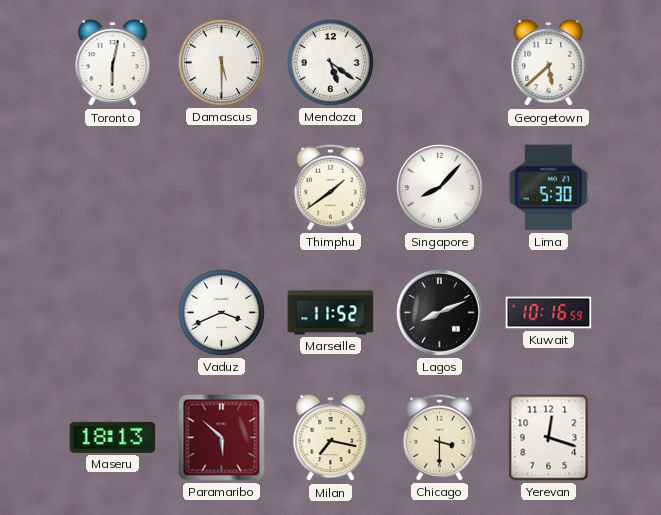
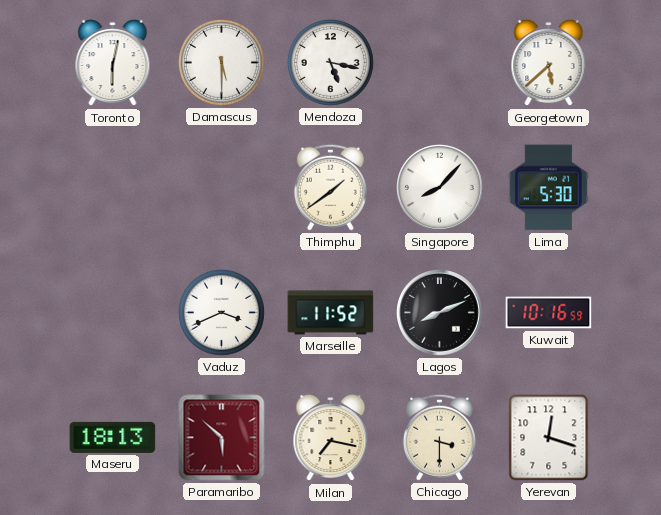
Mendoza: 5:21 -> 5:17
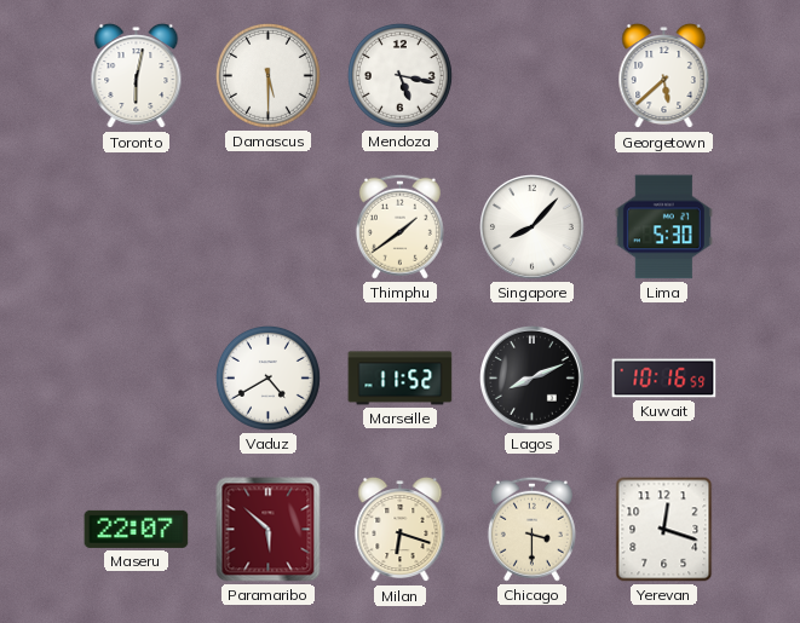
Vaduz: 3:41 -> 4:40
Maseru: 18:13 -> 22:07
Milan: 7:17 -> 6:18
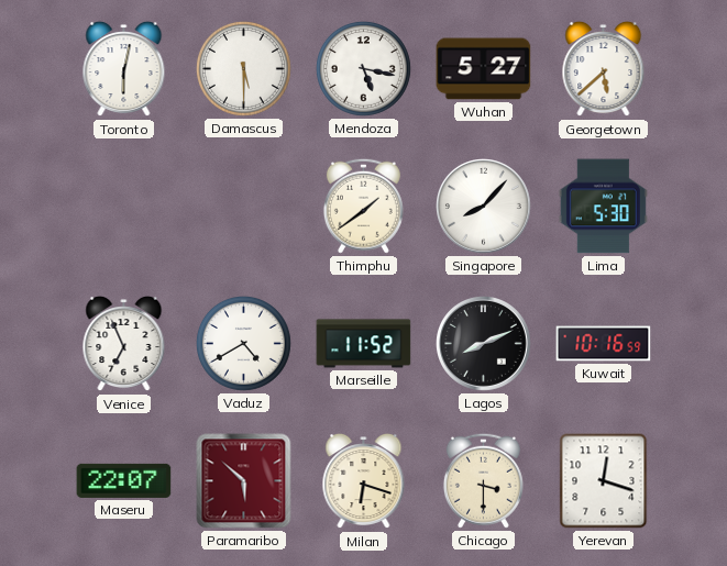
Wuhan: none -> 5:27
Venice: none -> 6:56
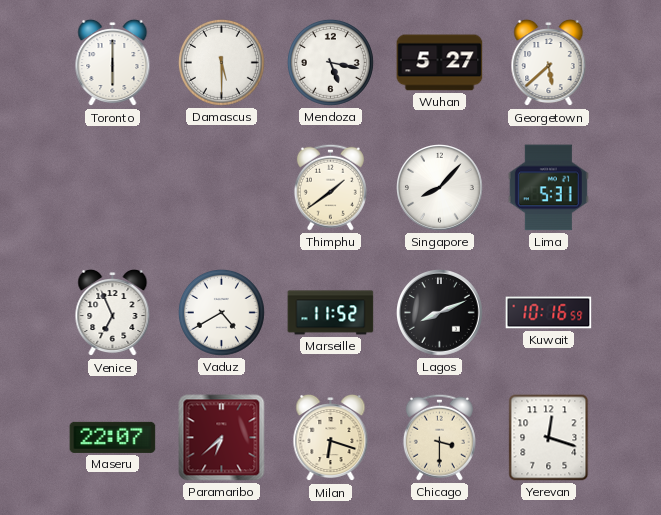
Toronto: 6:02 -> 6:00
Lima: 5:30 -> 5:31
Paramaribo: 5:52 -> 6:38
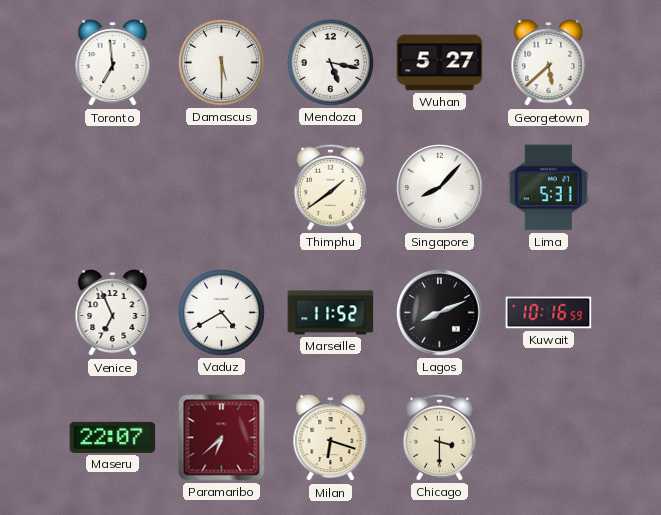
Toronto: 6:00 -> 6:59
Yerevan: 12:18 -> none
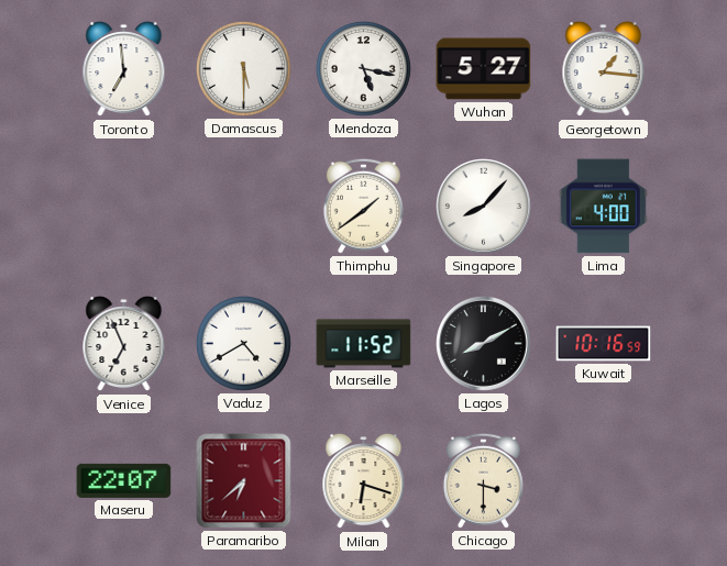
Georgetown: 5:38 -> 1:16
Lima: 5:31 -> 4:00
Lagos: 8:11 -> 8:10
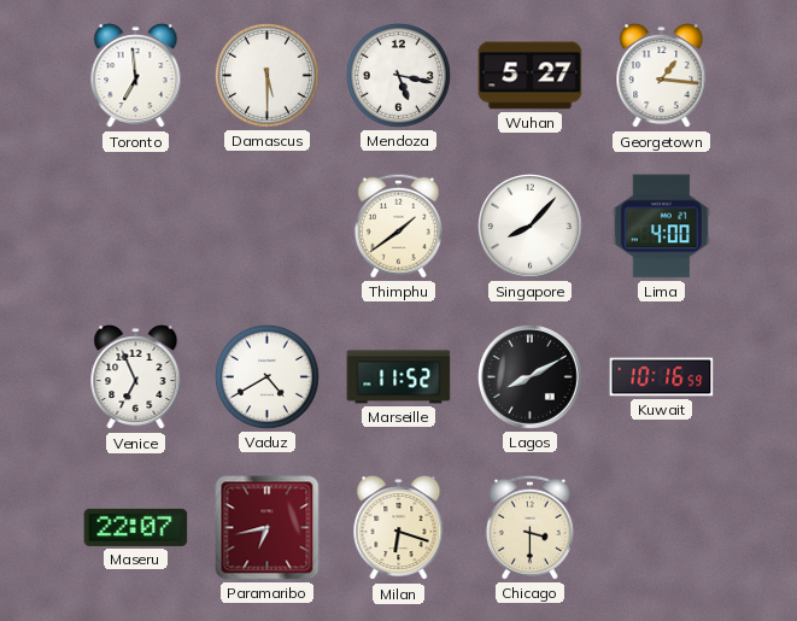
Paramaribo: 6:38 -> 6:43
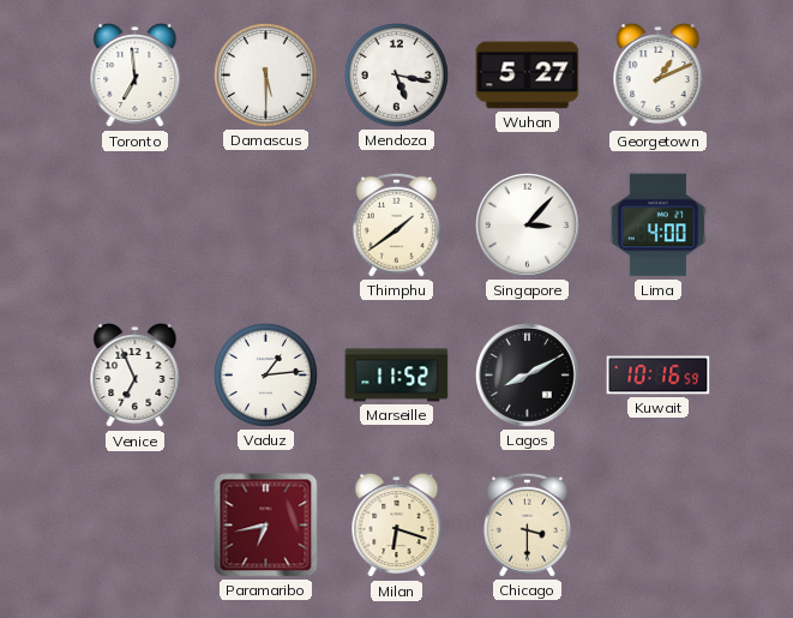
Georgetown: 1:16 -> 1:11
Singapore: 8:07 -> 3:07
Vaduz: 4:40 -> 1:14
Maseru: 22:07 -> none
